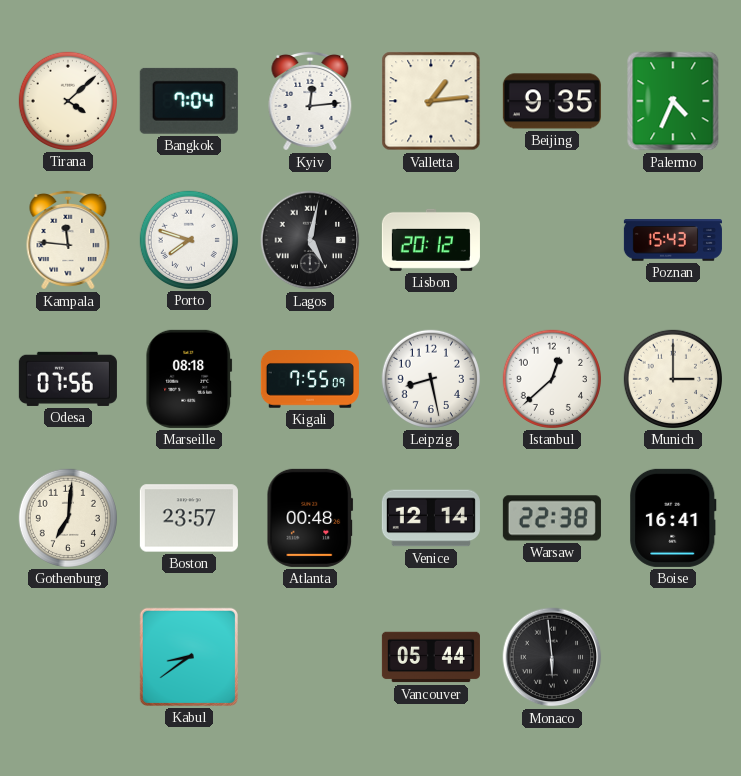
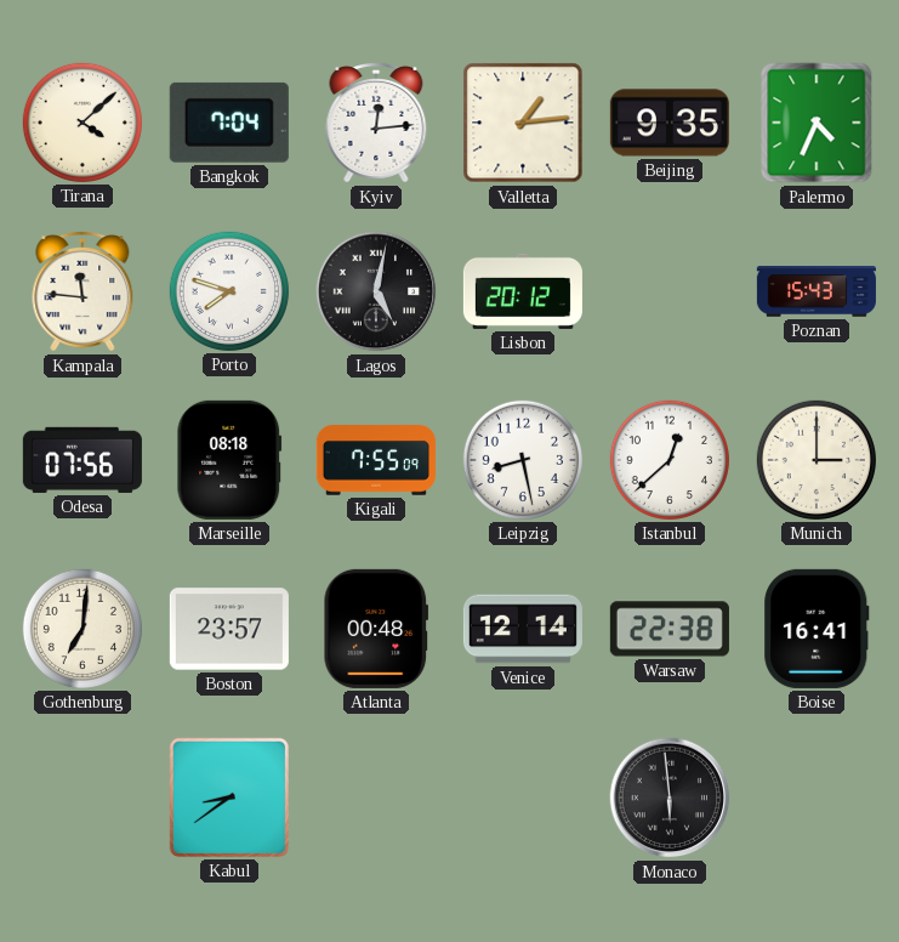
Vancouver: 05:44 -> none
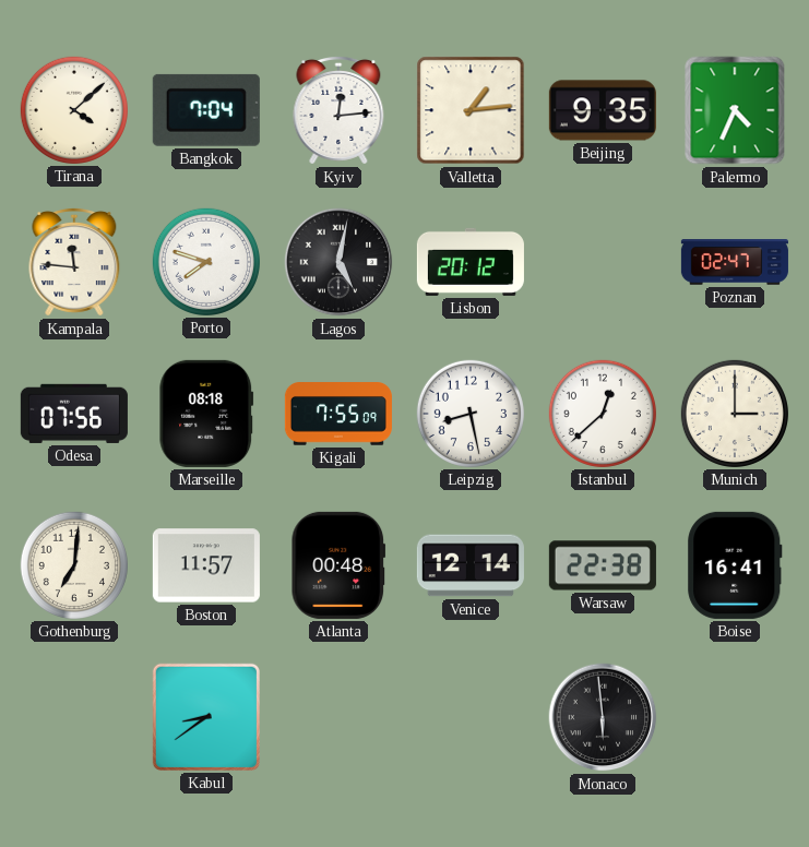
Poznan: 15:43 -> 02:47
Boston: 23:57 -> 11:57
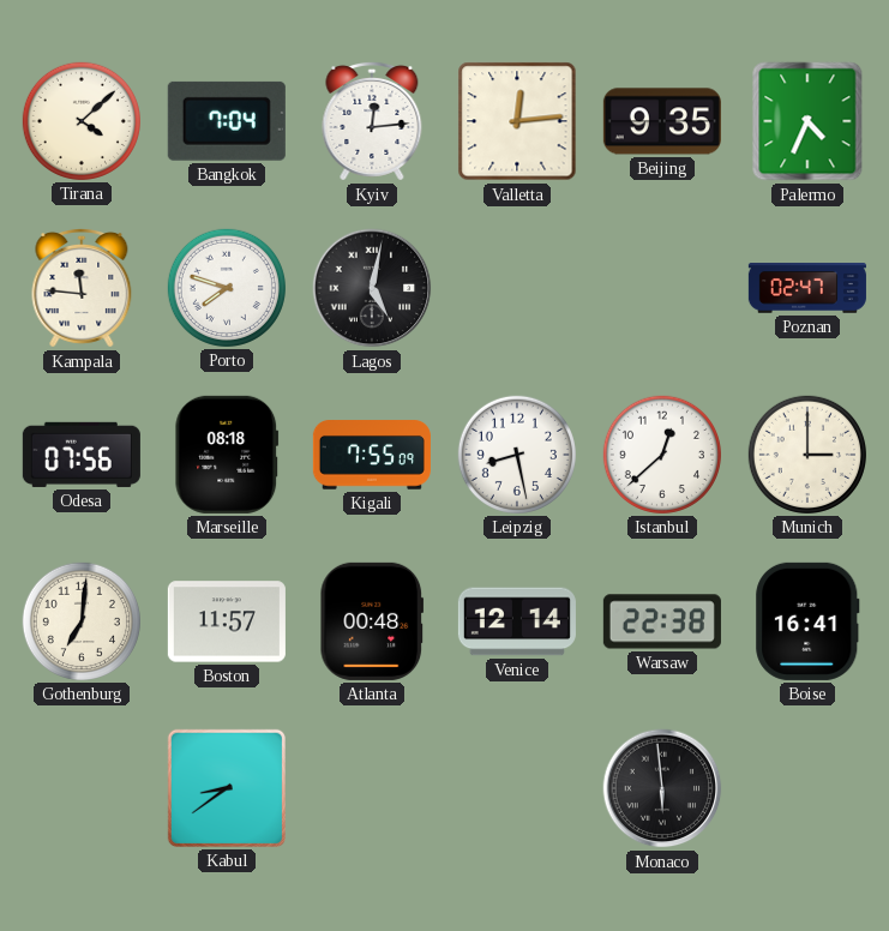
Valletta: 1:14 -> 12:14
Lisbon: 20:12 -> none
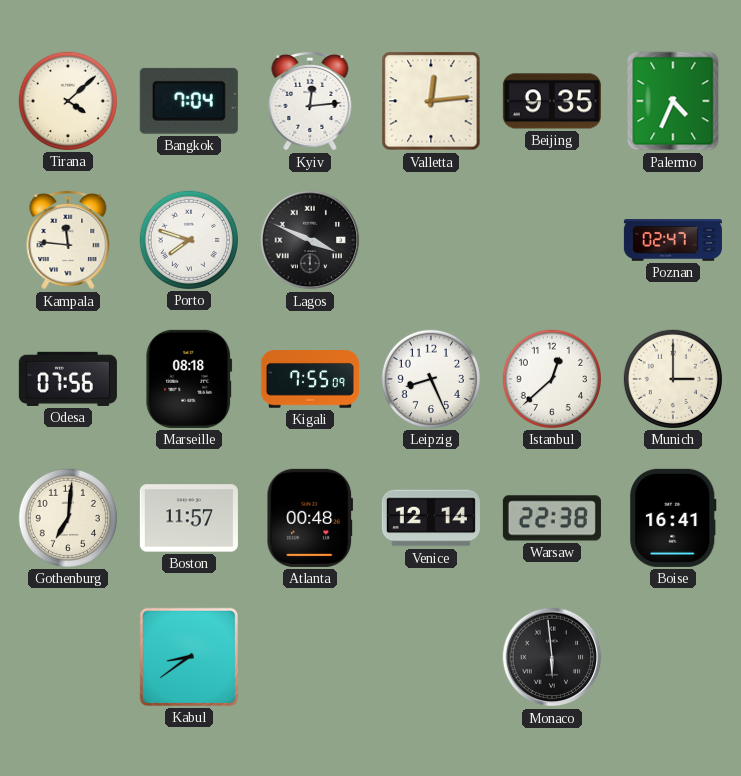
Lagos: 5:02 -> 3:49
Leipzig: 8:28 -> 8:26
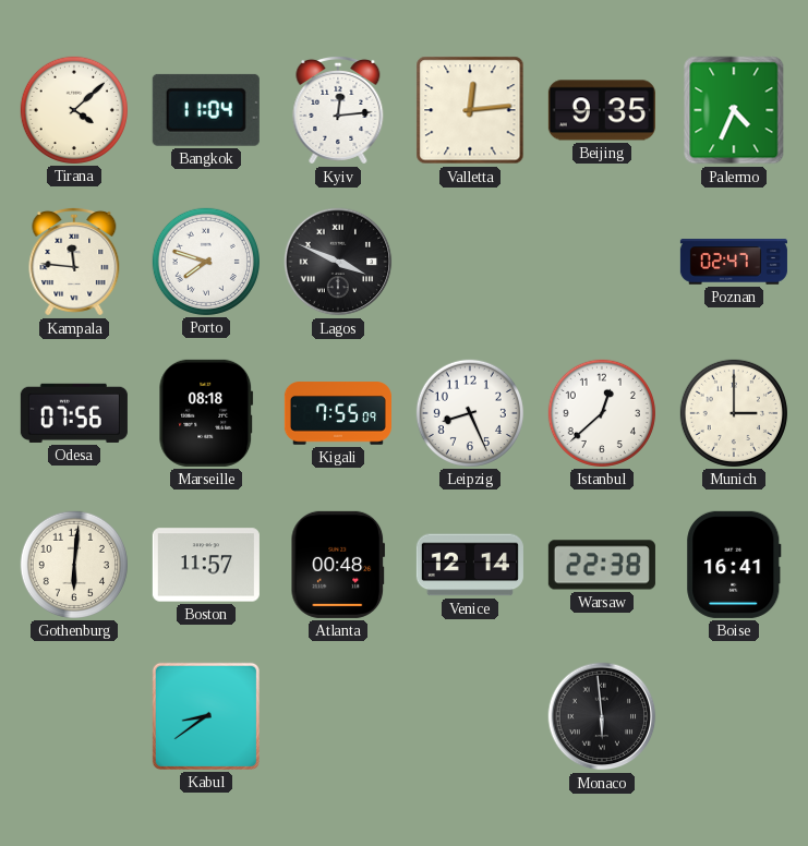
Bangkok: 7:04 -> 11:04
Gothenburg: 7:01 -> 6:01
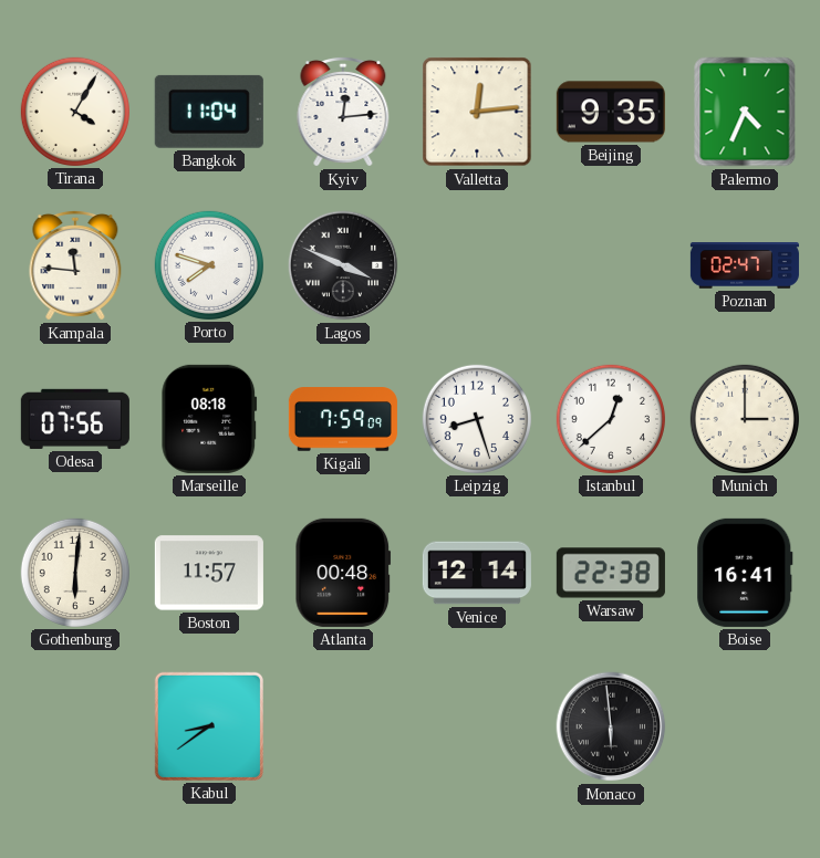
Tirana: 4:08 -> 4:05
Kigali: 7:55 -> 7:59
Leipzig: 8:26 -> 8:27
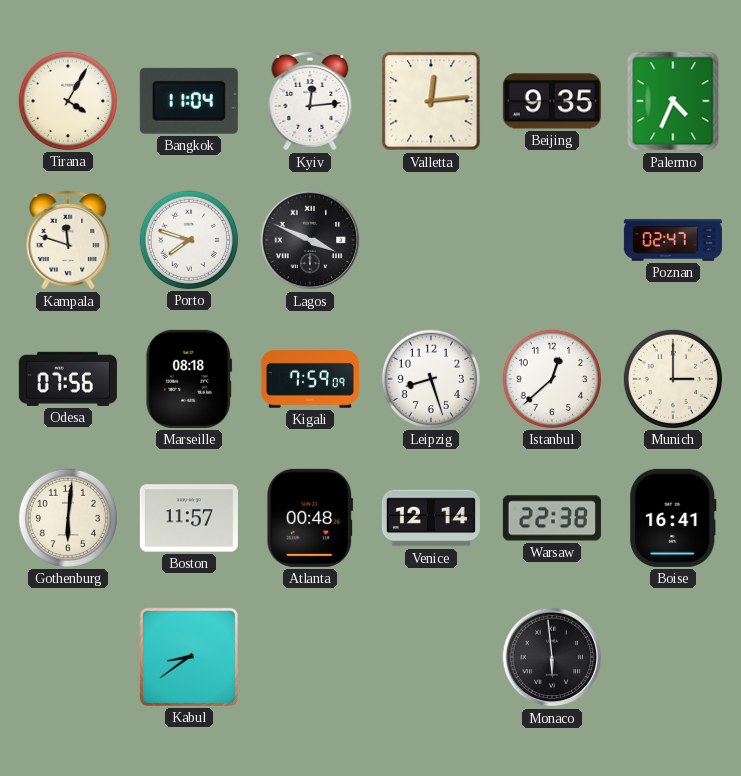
Kampala: 11:46 -> 11:48
